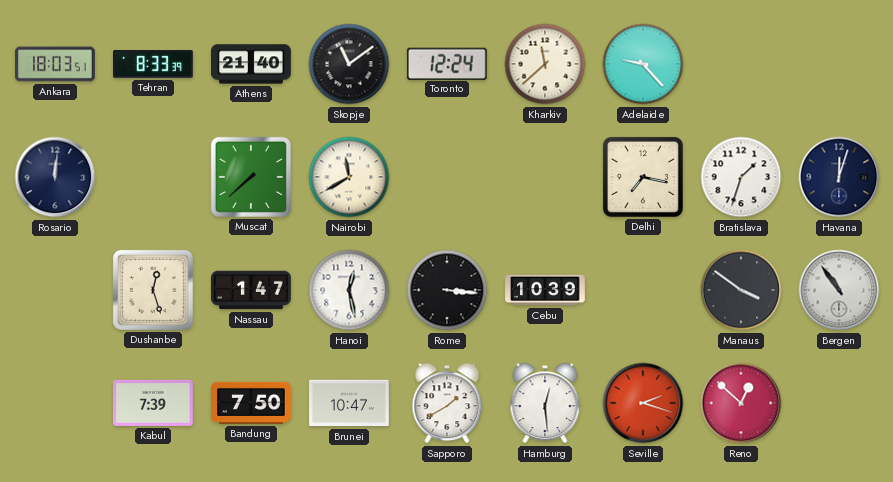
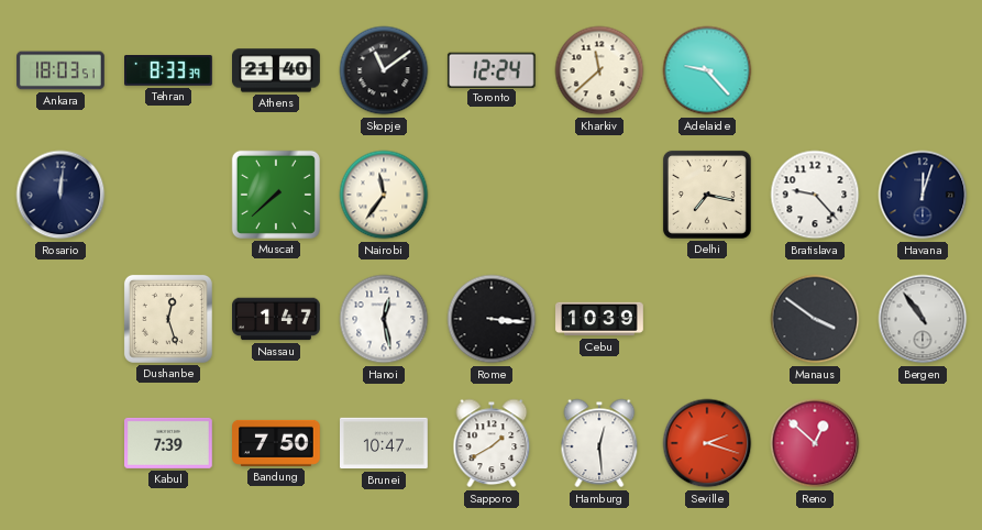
Nairobi: 11:40 -> 11:36
Bratislava: 1:33 -> 9:23
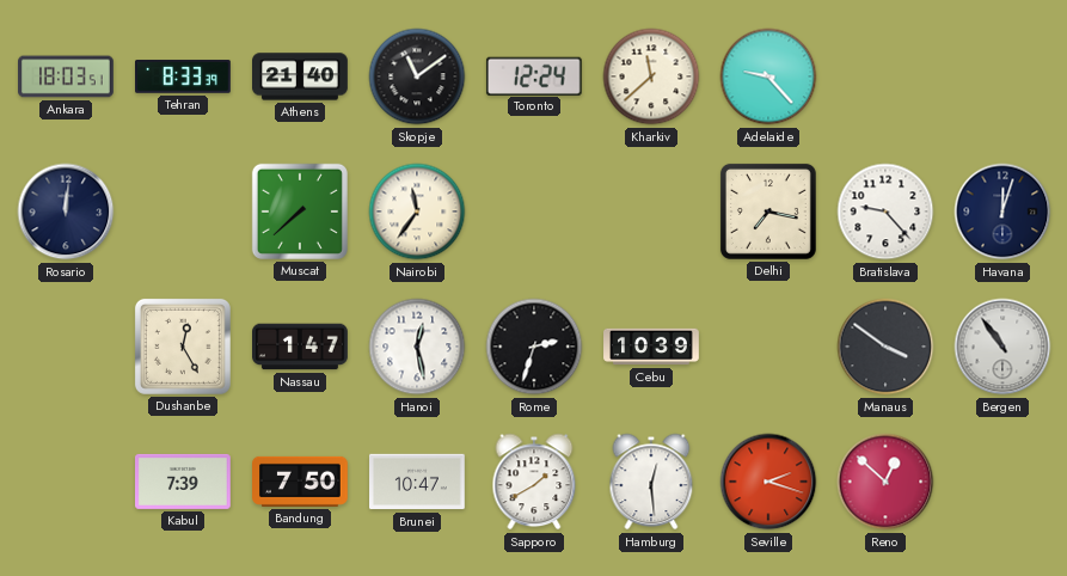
Dushanbe: 12:27 -> 12:25
Rome: 3:16 -> 2:33
